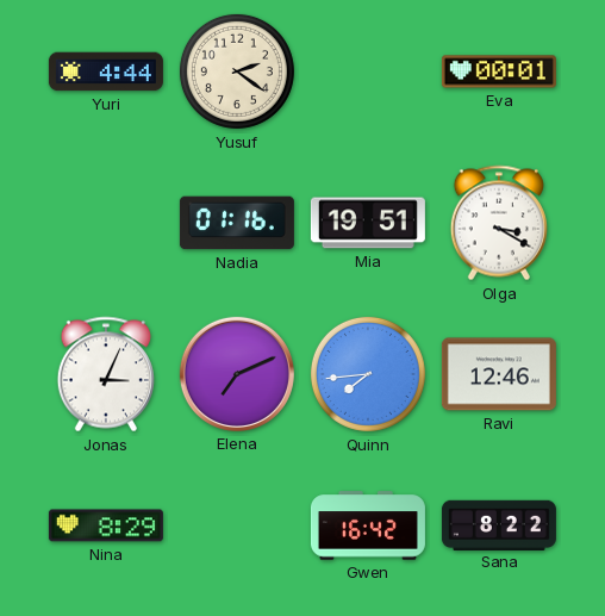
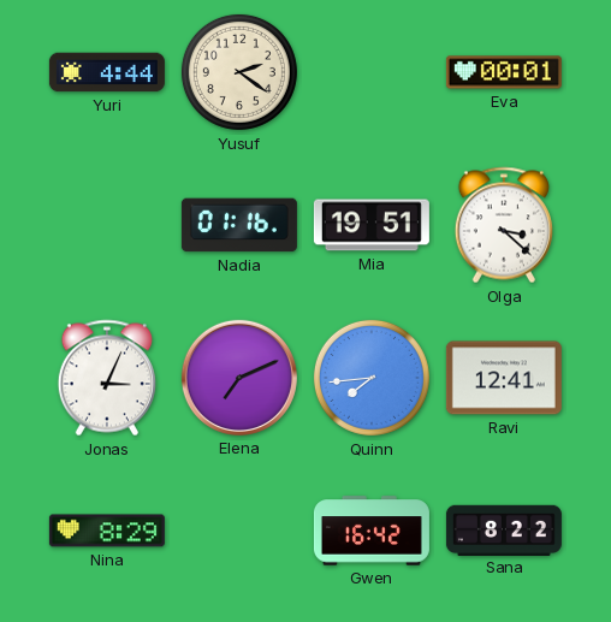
Olga: 3:20 -> 3:22
Ravi: 12:46 -> 12:41
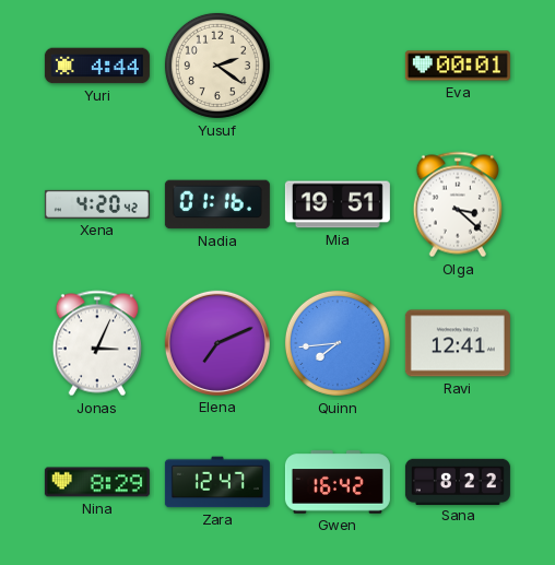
Xena: none -> 4:20
Zara: none -> 12:47
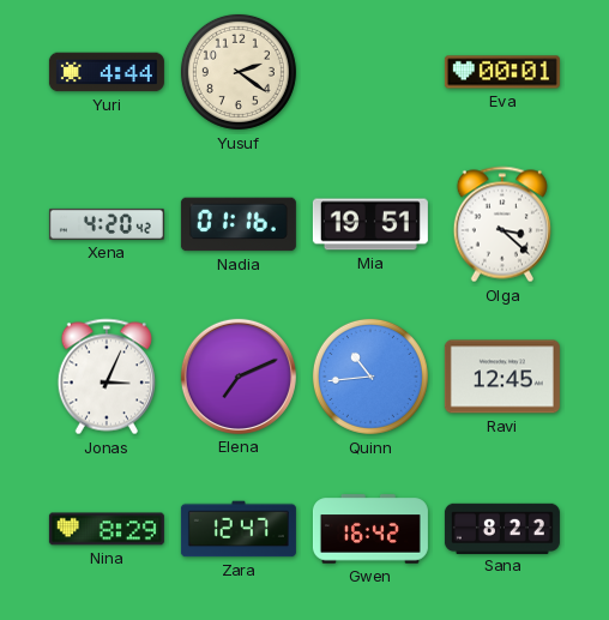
Quinn: 7:44 -> 10:44
Ravi: 12:41 -> 12:45
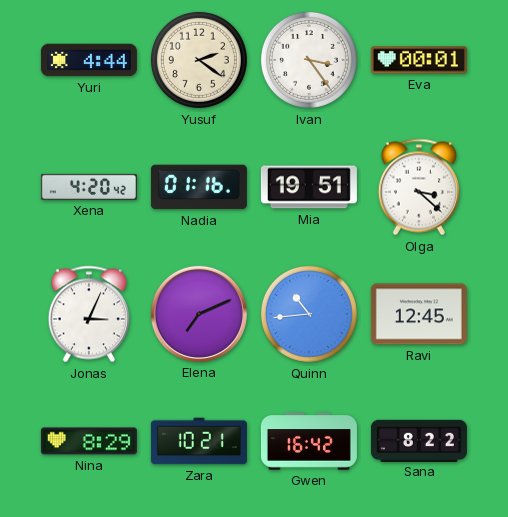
Ivan: none -> 3:24
Zara: 12:47 -> 10:21
